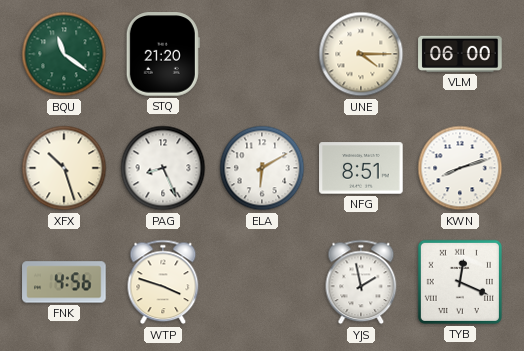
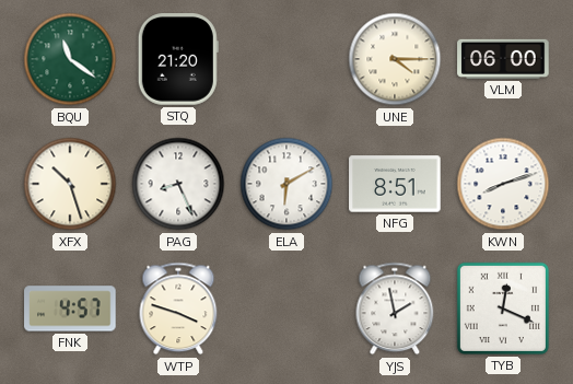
FNK: 4:56 -> 4:57
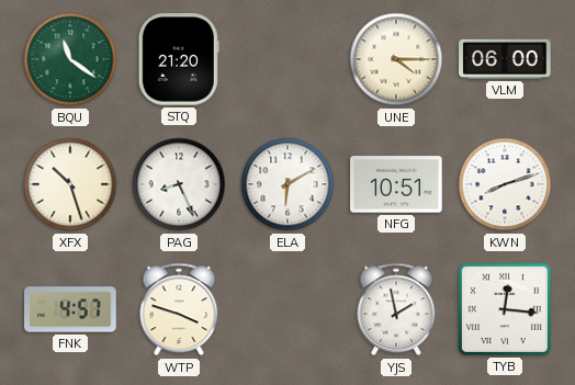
NFG: 8:51 -> 10:51
TYB: 12:19 -> 12:16
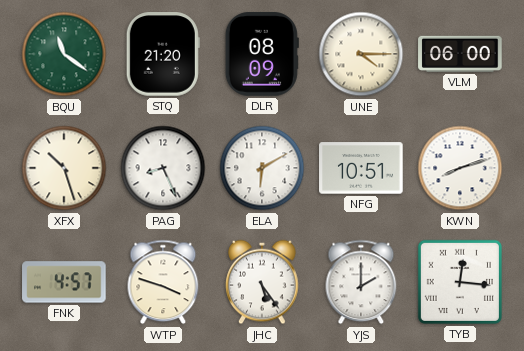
DLR: none -> 08:09
JHC: none -> 5:24
YJS: 1:58 -> 2:00
